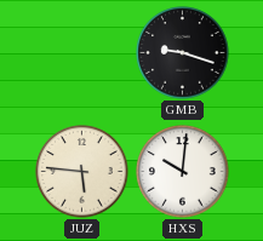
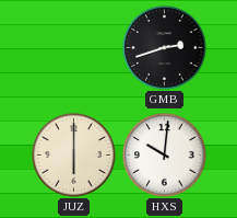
GMB: 9:18 -> 2:42
JUZ: 5:46 -> 6:00
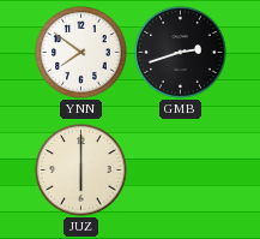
YNN: none -> 7:51
HXS: 10:01 -> none
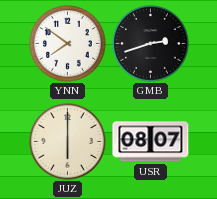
USR: none -> 08:07
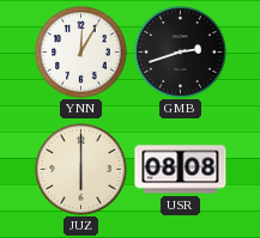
YNN: 7:51 -> 12:05
USR: 08:07 -> 08:08
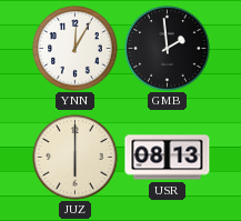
GMB: 2:42 -> 1:59
USR: 08:08 -> 08:13
